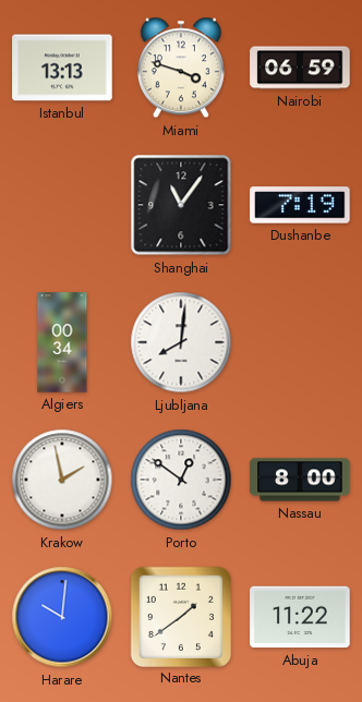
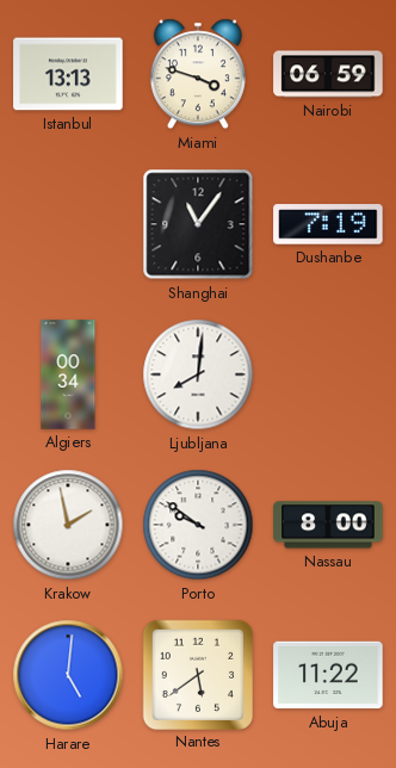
Porto: 12:51 -> 9:51
Harare: 10:01 -> 5:01
Nantes: 1:39 -> 5:39
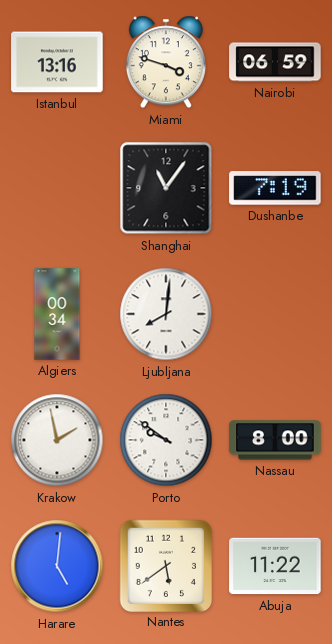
Istanbul: 13:13 -> 13:16
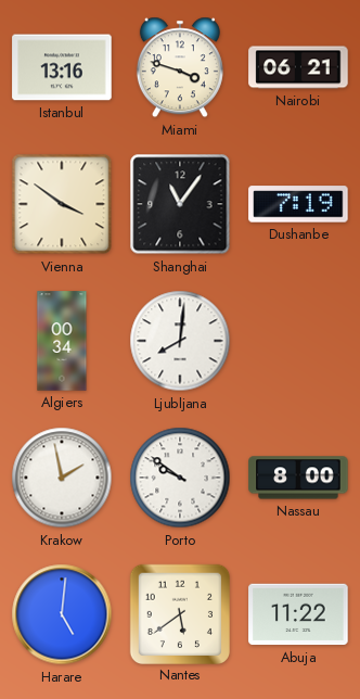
Nairobi: 06:59 -> 06:21
Vienna: none -> 3:51
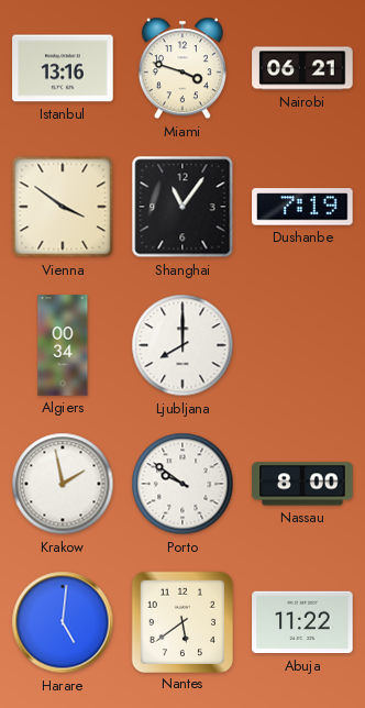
Ljubljana: 8:01 -> 8:00
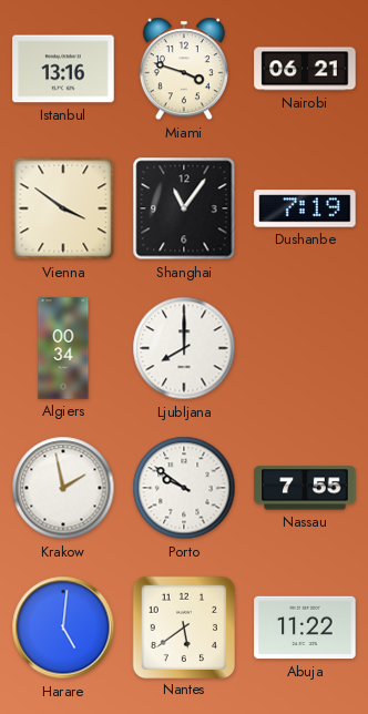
Nassau: 8:00 -> 7:55
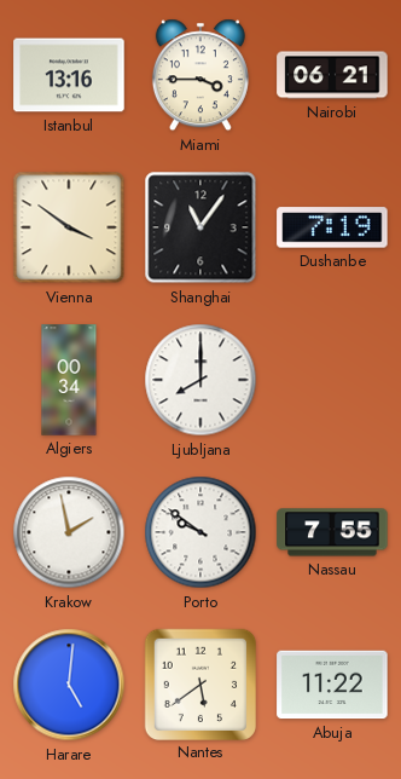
Miami: 3:48 -> 3:45
